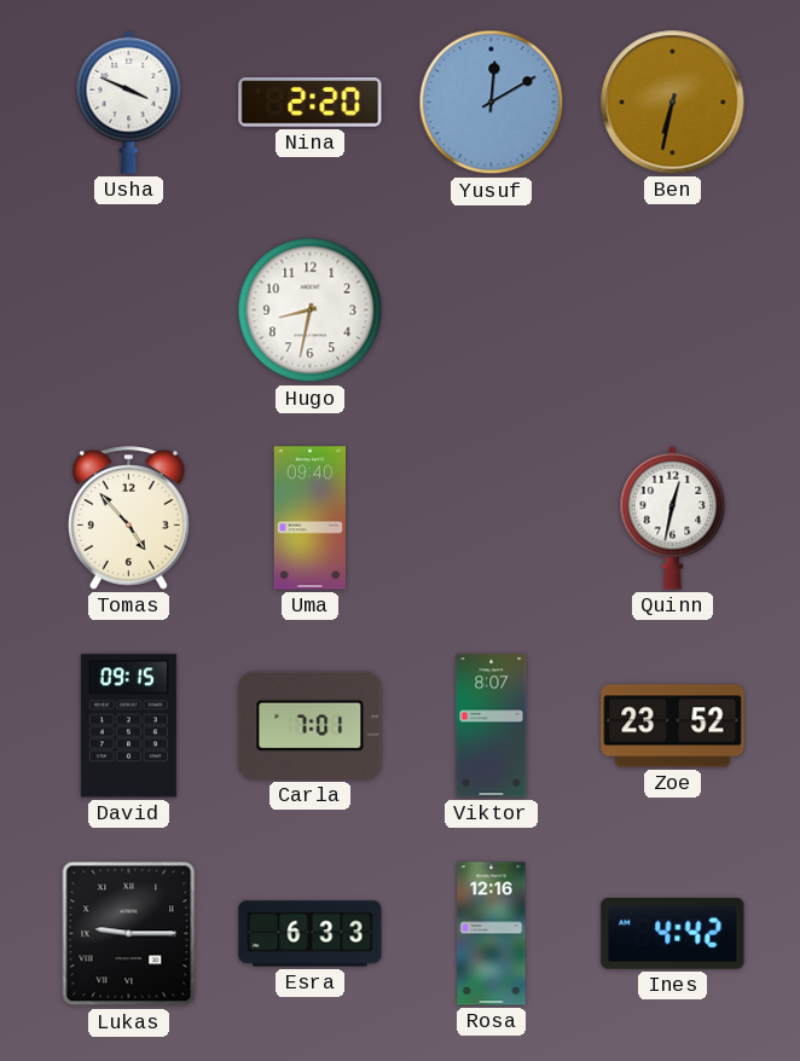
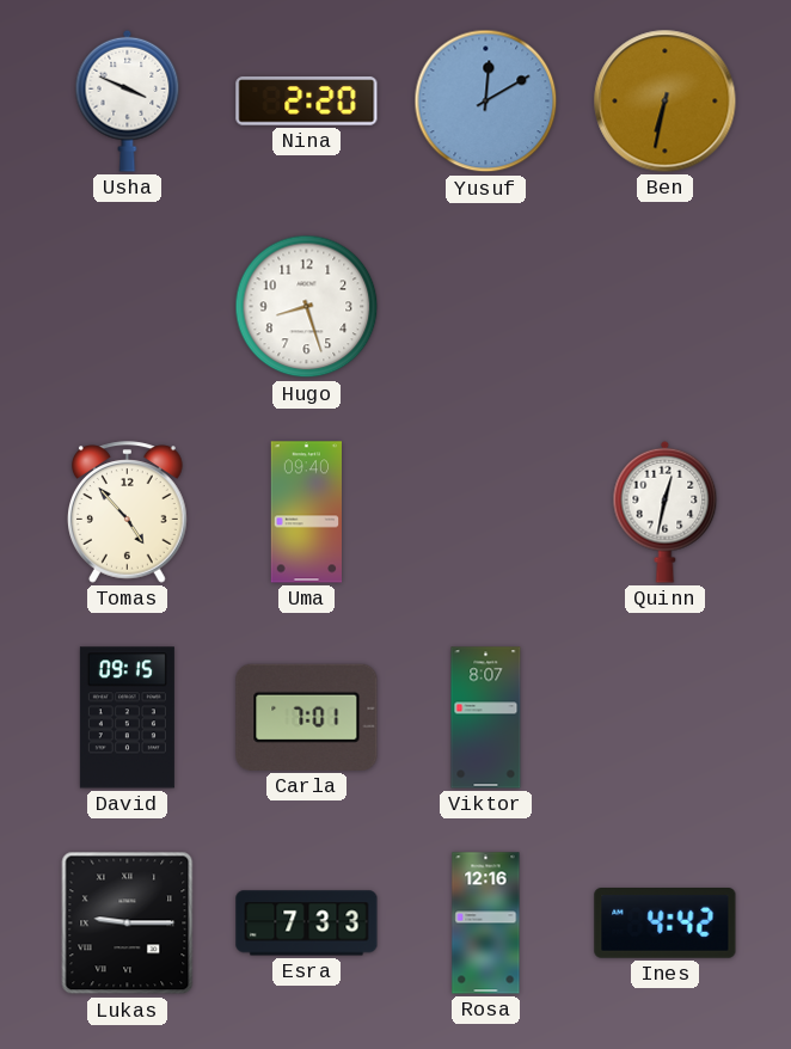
Hugo: 8:32 -> 8:27
Zoe: 23:52 -> none
Esra: 6:33 -> 7:33
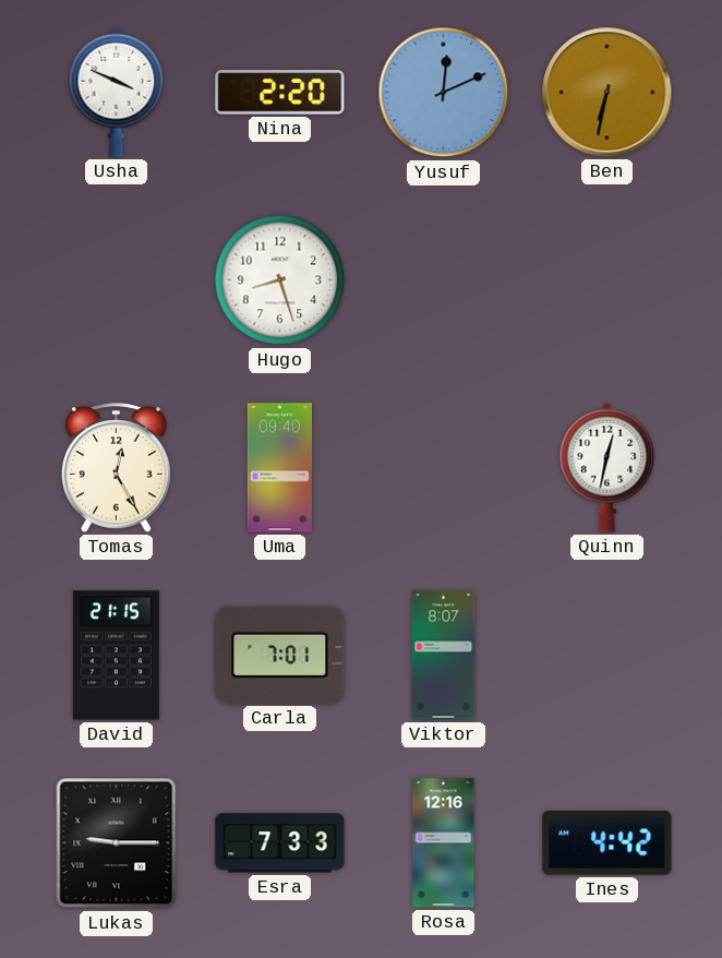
Yusuf: 12:10 -> 12:11
Tomas: 4:53 -> 12:25
David: 09:15 -> 21:15
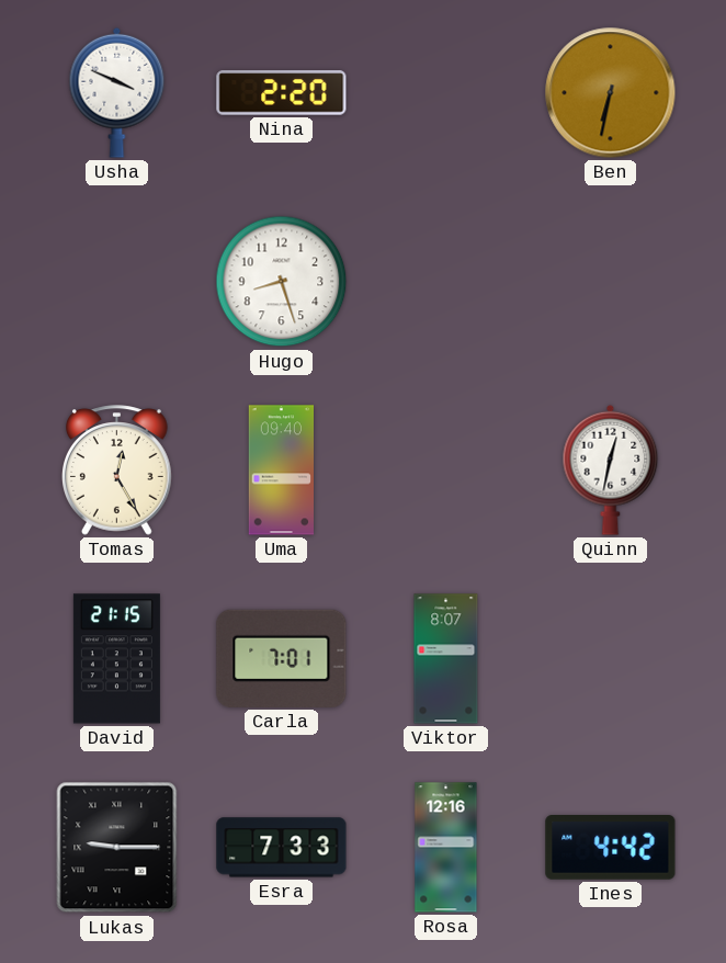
Yusuf: 12:11 -> none
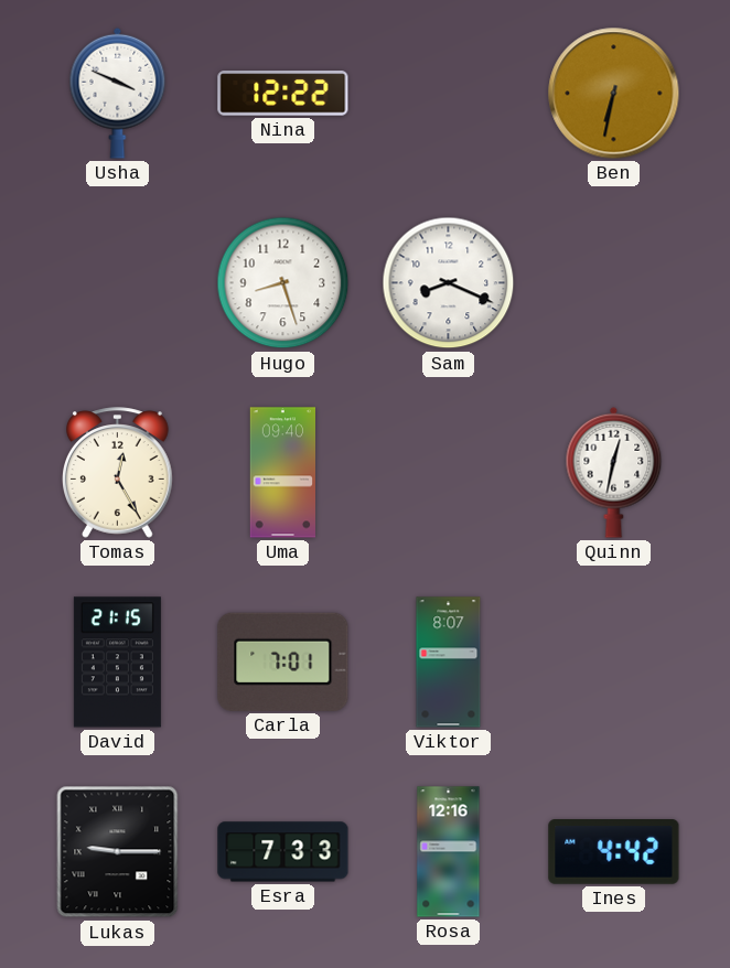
Nina: 2:20 -> 12:22
Sam: none -> 8:19
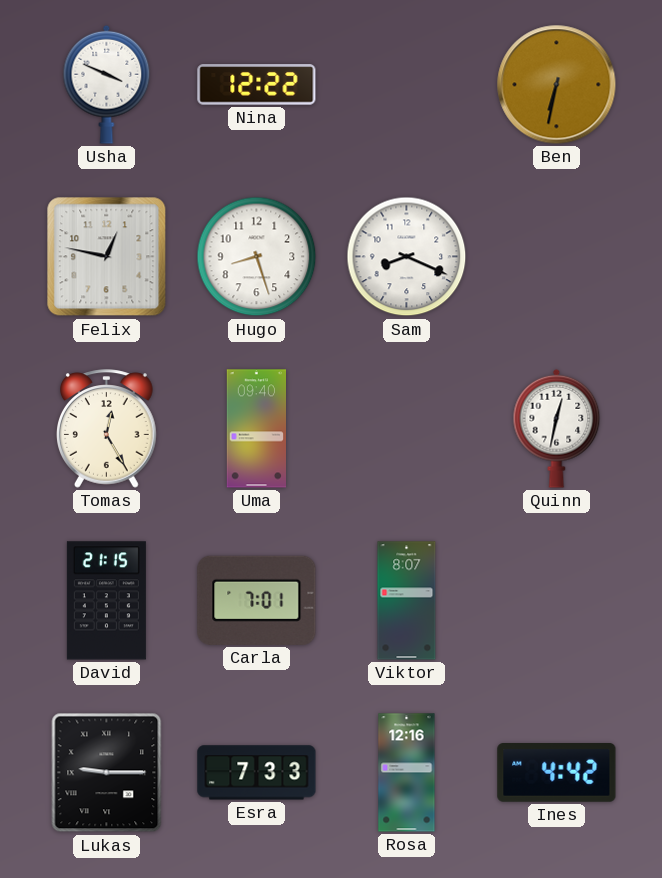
Felix: none -> 12:47
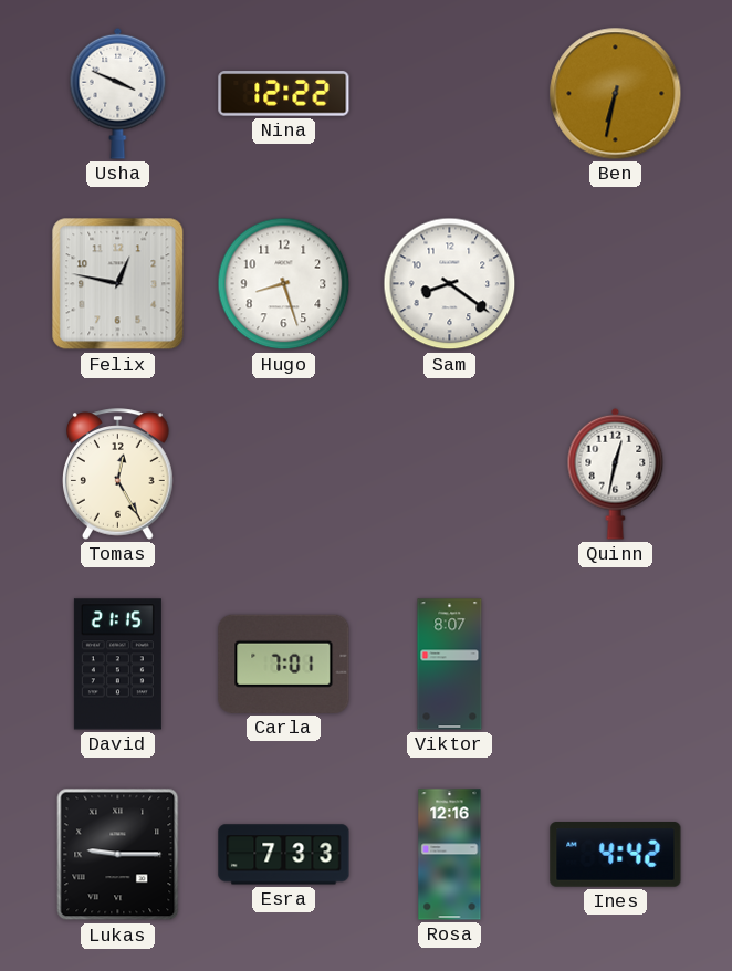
Sam: 8:19 -> 8:21
Uma: 09:40 -> none
